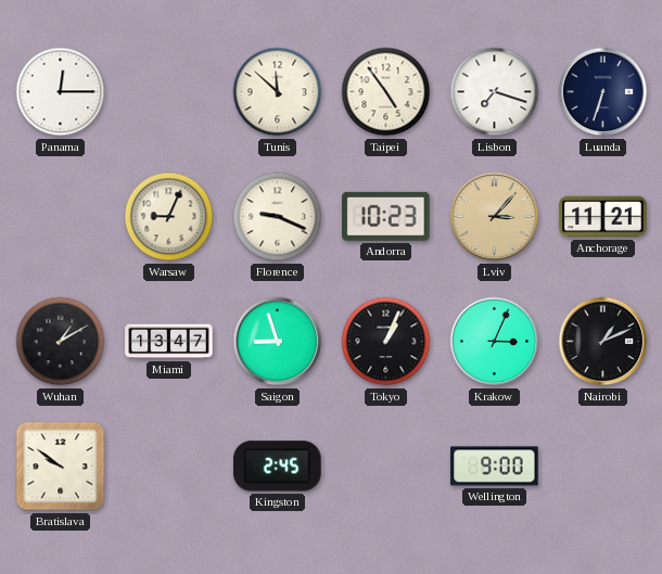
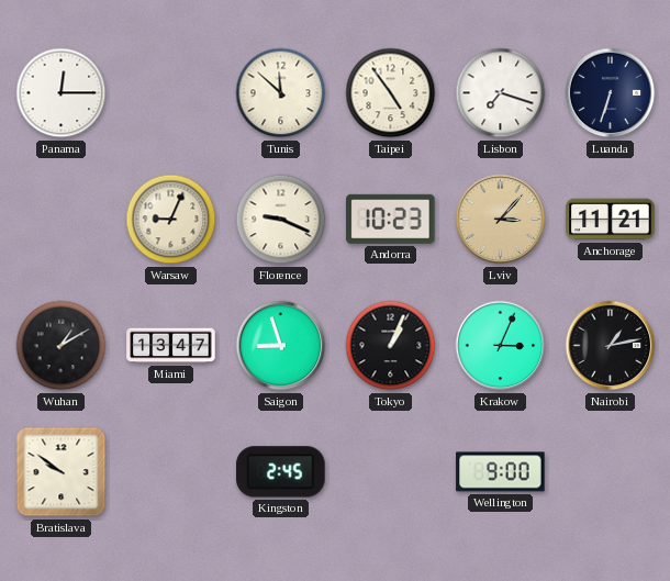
Nairobi: 1:11 -> 1:13
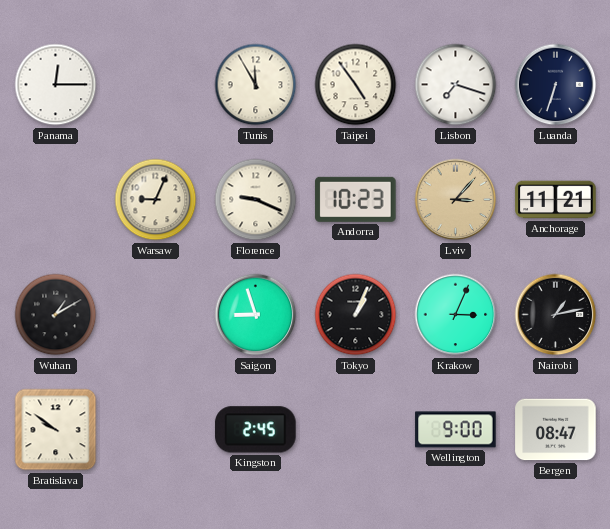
Tunis: 11:52 -> 11:55
Miami: 13:47 -> none
Bergen: none -> 08:47
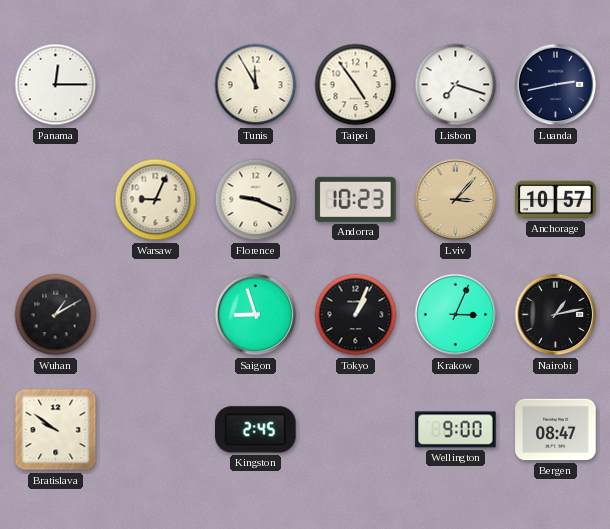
Luanda: 6:33 -> 2:43
Anchorage: 11:21 -> 10:57
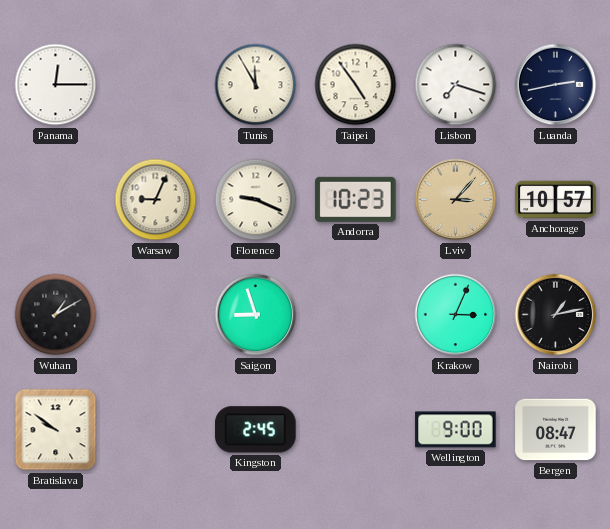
Tokyo: 1:04 -> none
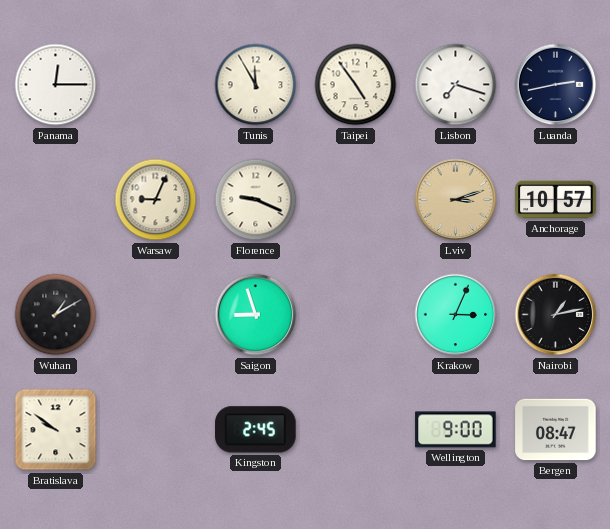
Andorra: 10:23 -> none
Lviv: 3:07 -> 3:12
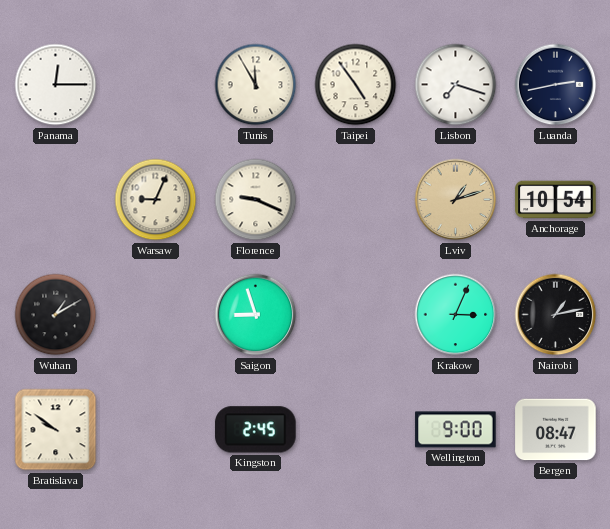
Lviv: 3:12 -> 1:12
Anchorage: 10:57 -> 10:54
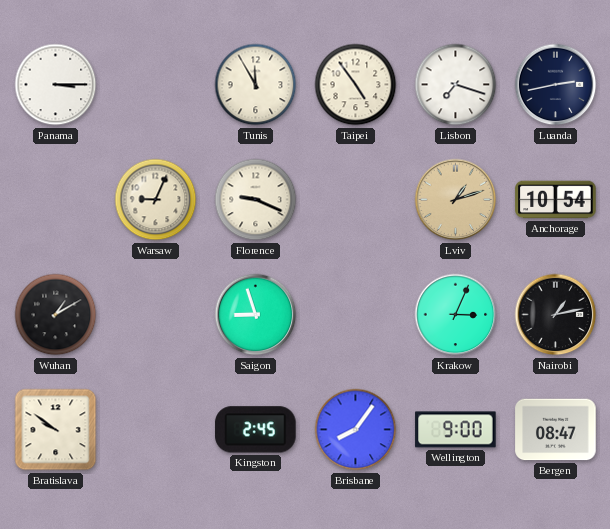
Panama: 12:15 -> 3:15
Brisbane: none -> 8:06
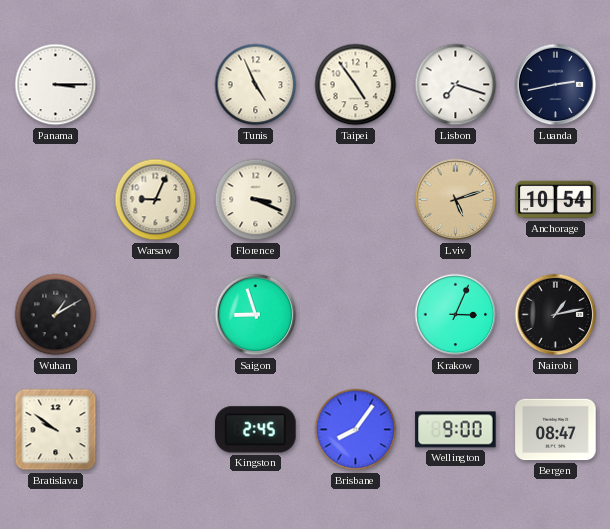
Tunis: 11:55 -> 4:56
Florence: 9:19 -> 3:19
Lviv: 1:12 -> 5:12
